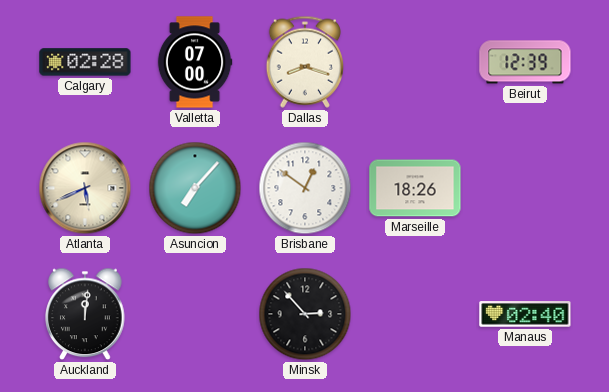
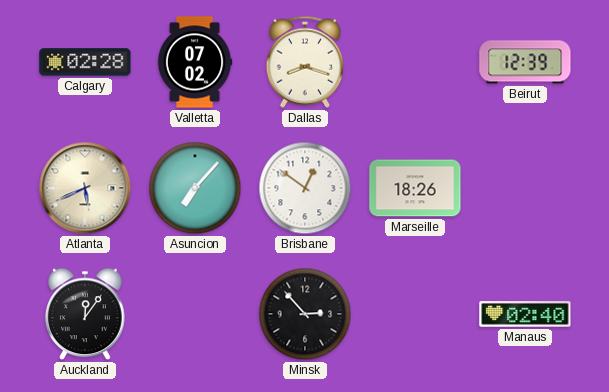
Valletta: 07:00 -> 07:02
Auckland: 12:01 -> 12:06
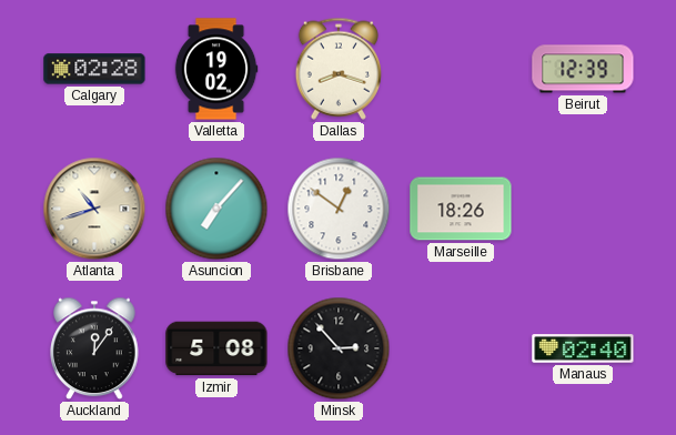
Valletta: 07:02 -> 19:02
Atlanta: 5:41 -> 10:42
Izmir: none -> 5:08
